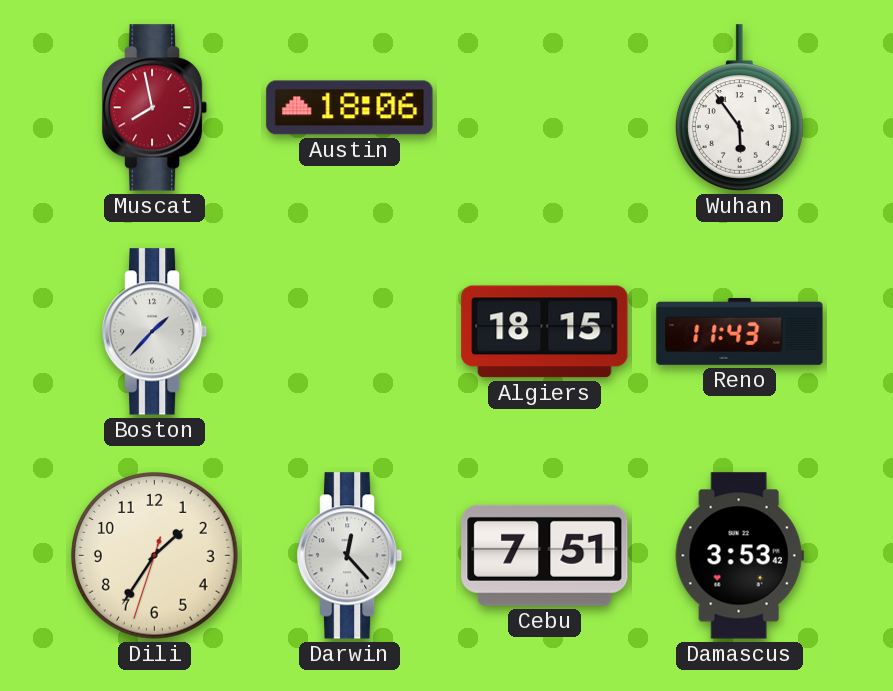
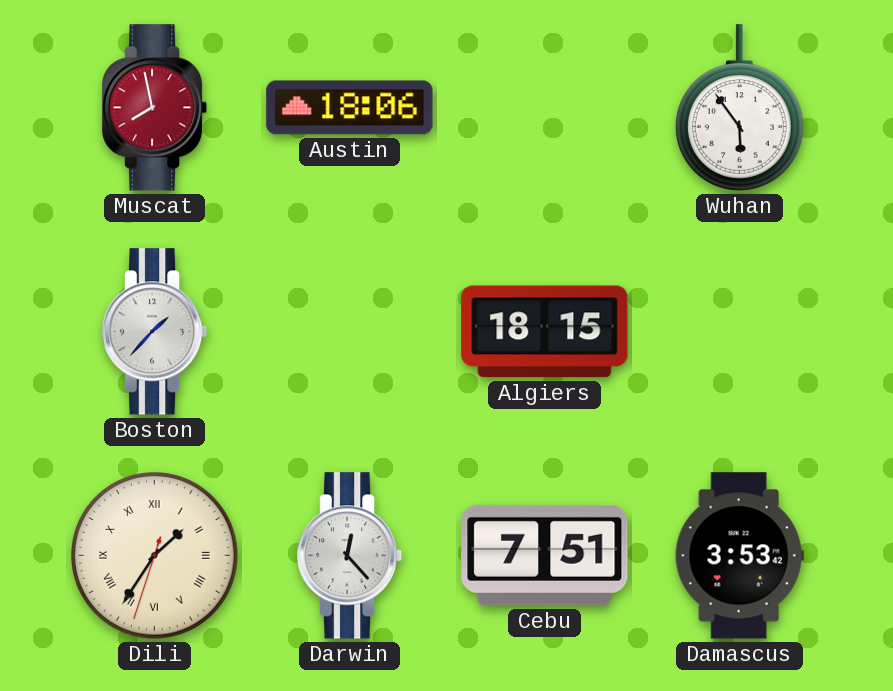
Reno: 11:43 -> none
Dili numerals: Arabic -> Roman
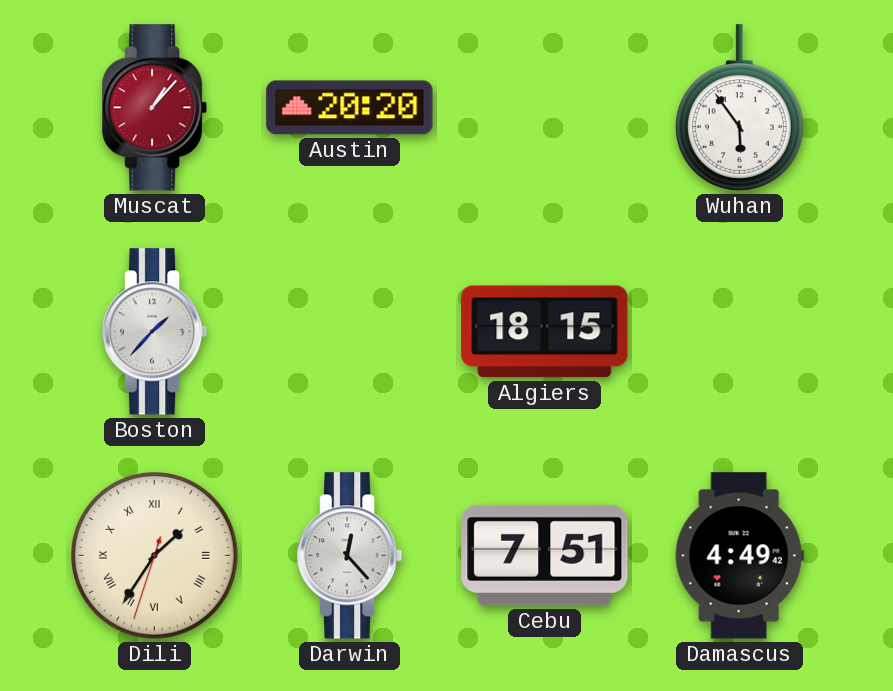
Muscat: 7:58 -> 1:07
Austin: 18:06 -> 20:20
Damascus: 3:53 -> 4:49
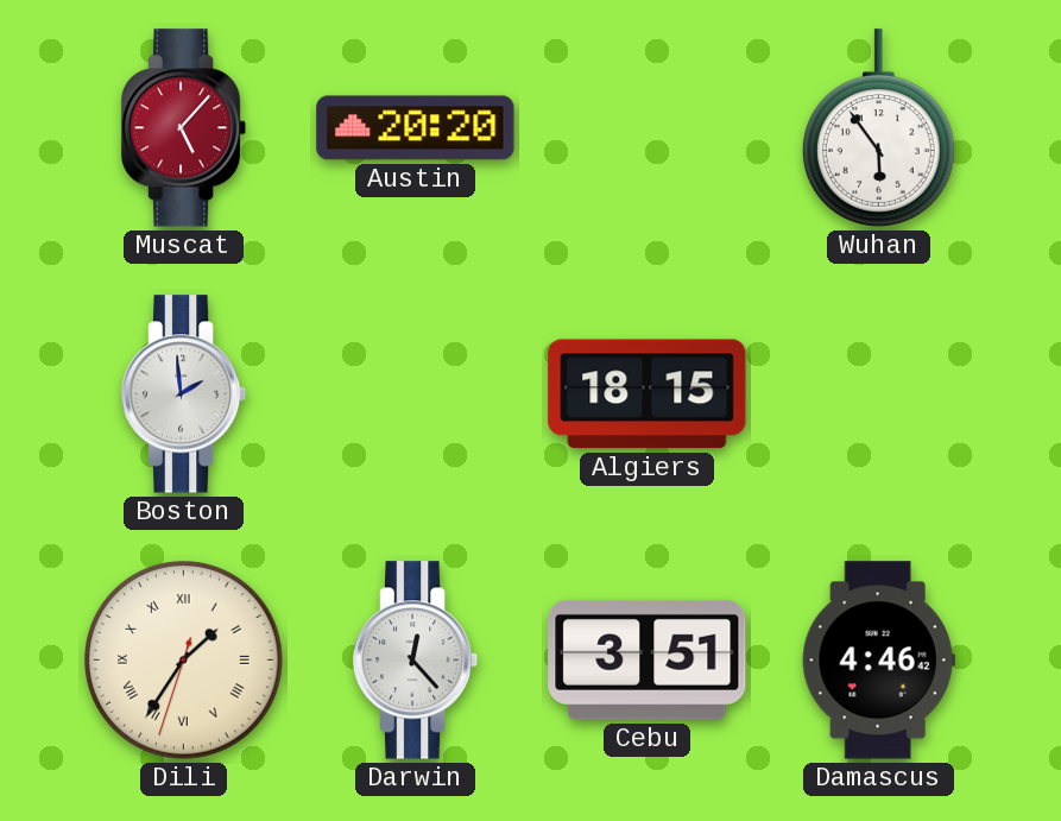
Muscat: 1:07 -> 5:07
Boston: 1:37 -> 1:59
Cebu: 7:51 -> 3:51
Damascus: 4:49 -> 4:46
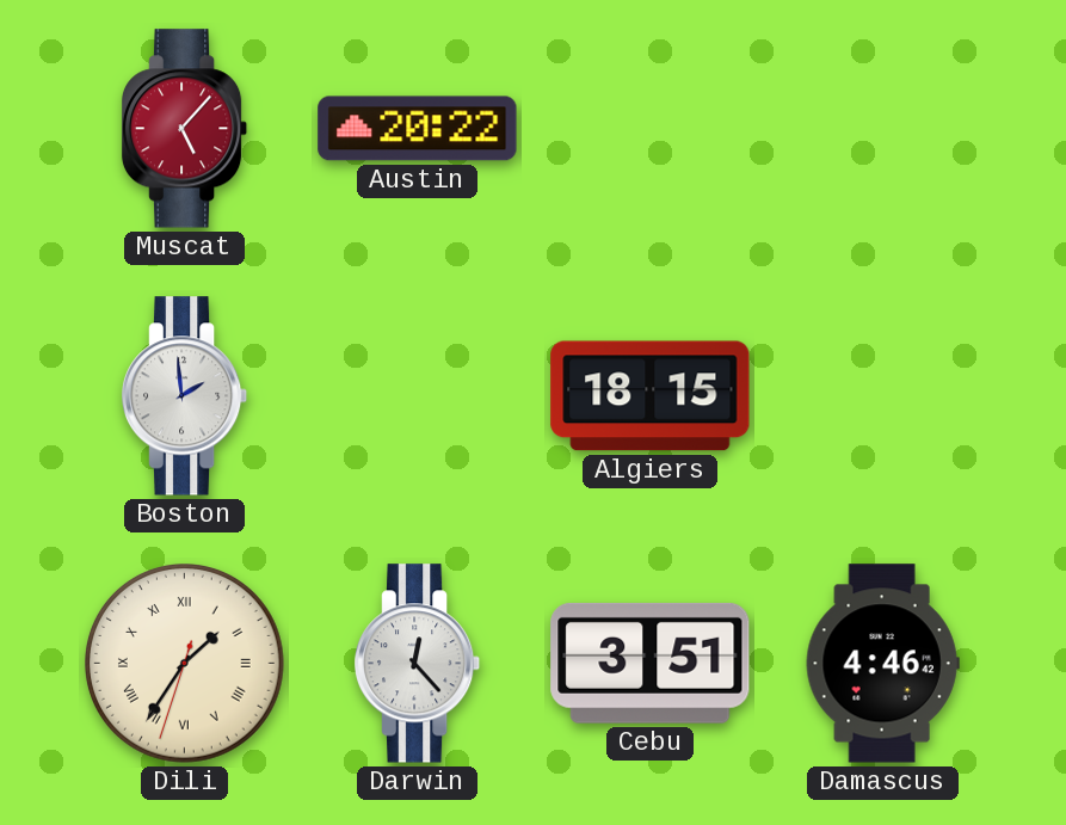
Austin: 20:20 -> 20:22
Wuhan: 5:54 -> none
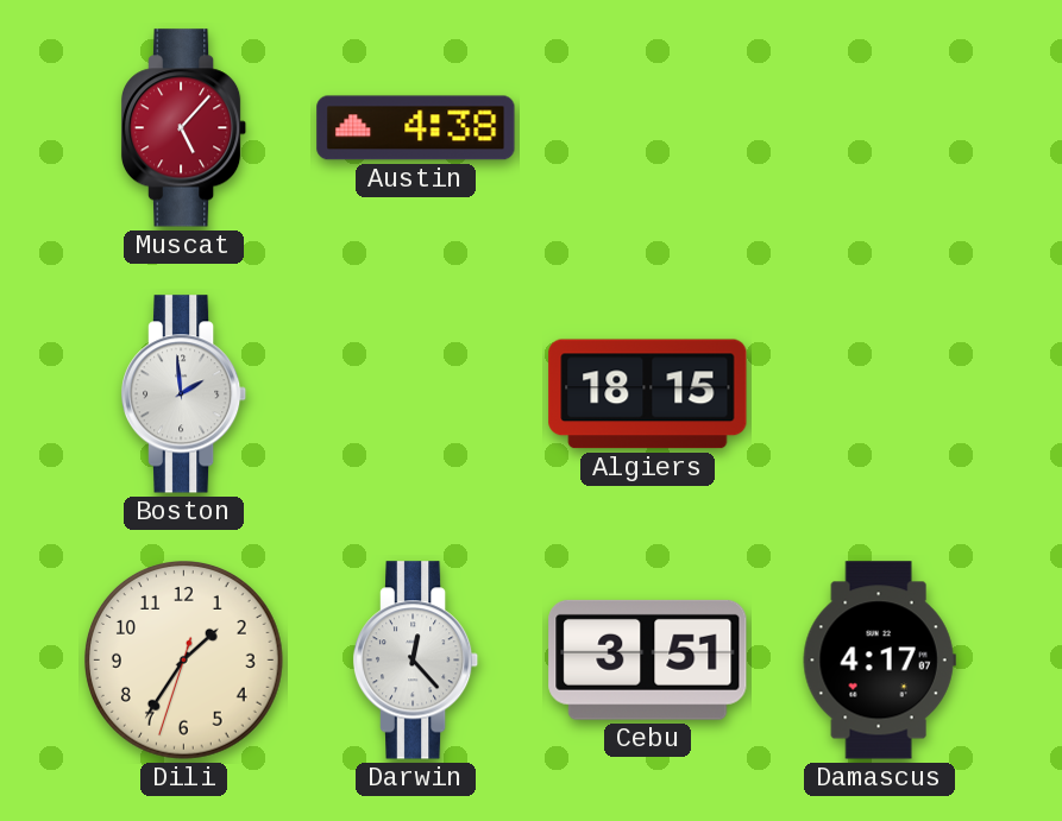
Austin: 20:22 -> 4:38
Dili numerals: Roman -> Arabic
Damascus: 4:46 -> 4:17
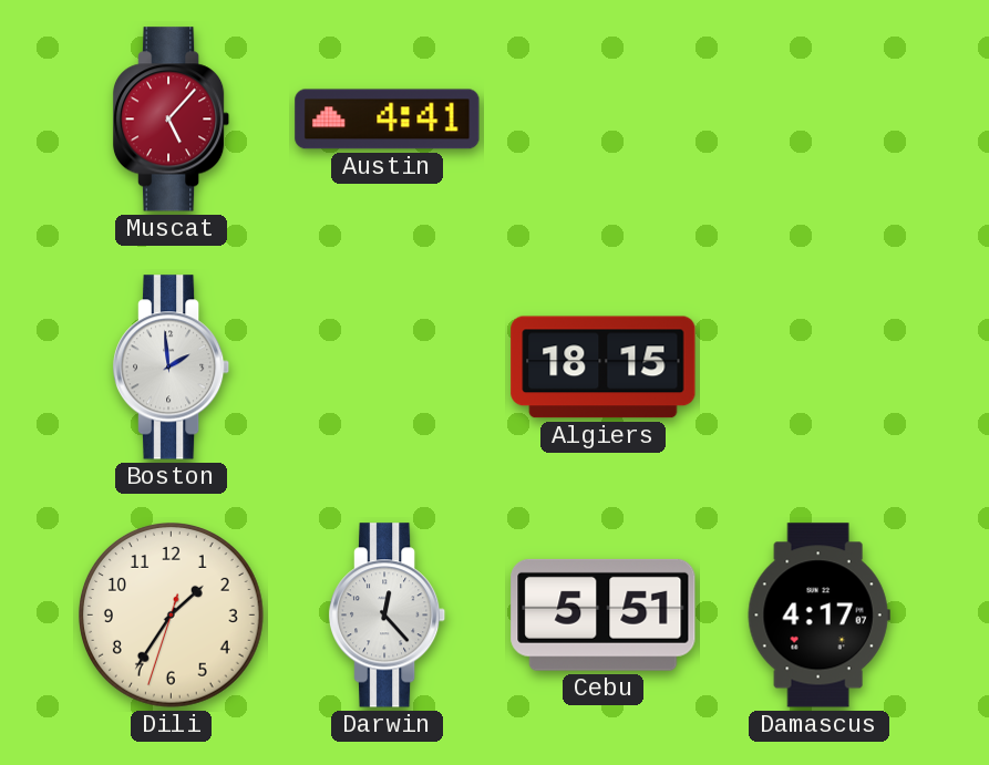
Austin: 4:38 -> 4:41
Cebu: 3:51 -> 5:51
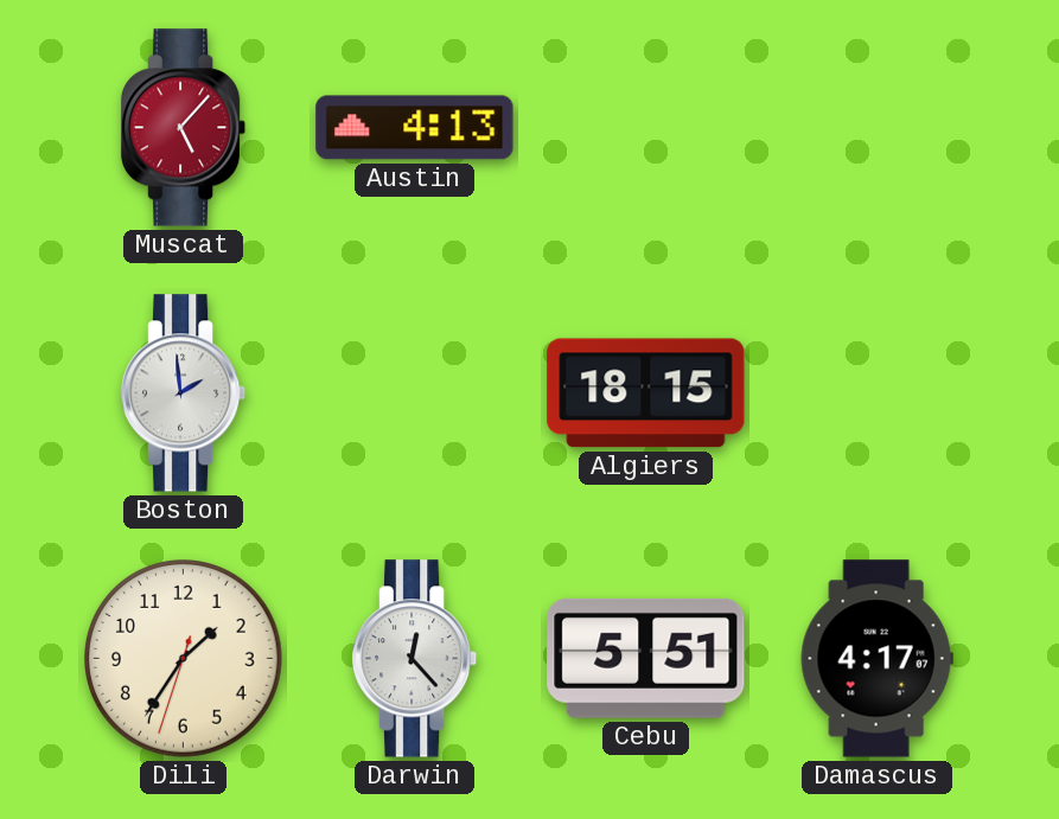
Austin: 4:41 -> 4:13
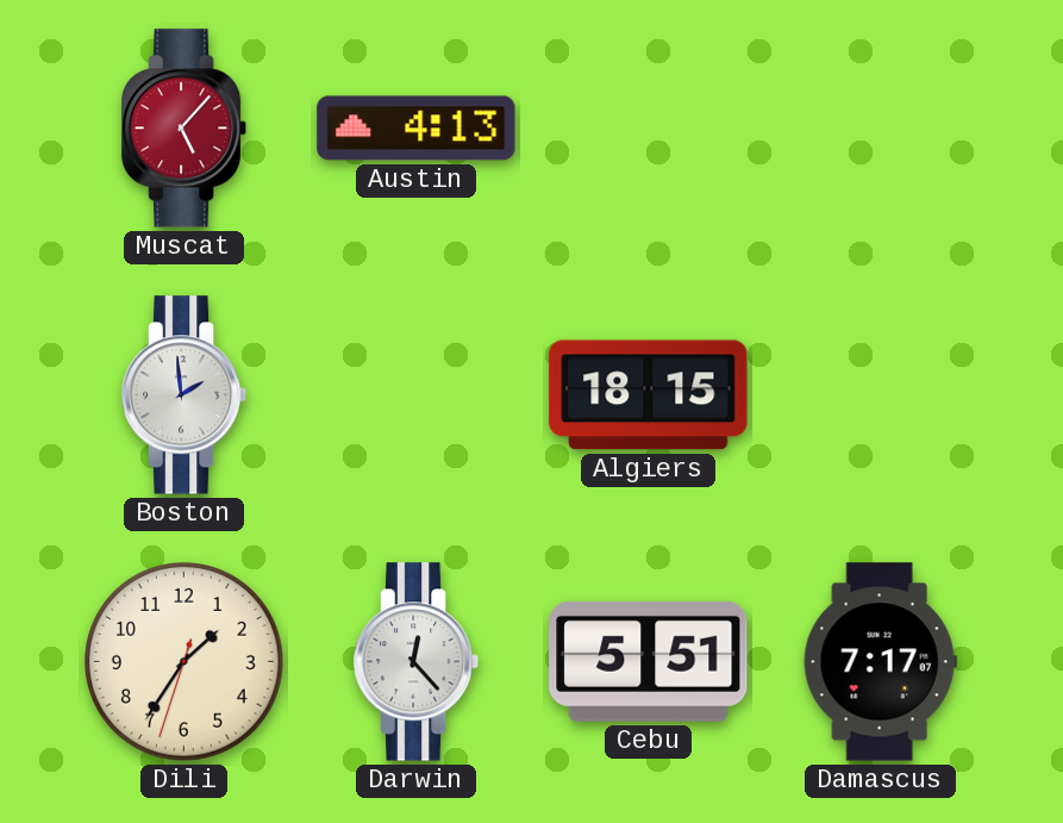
Damascus: 4:17 -> 7:17
